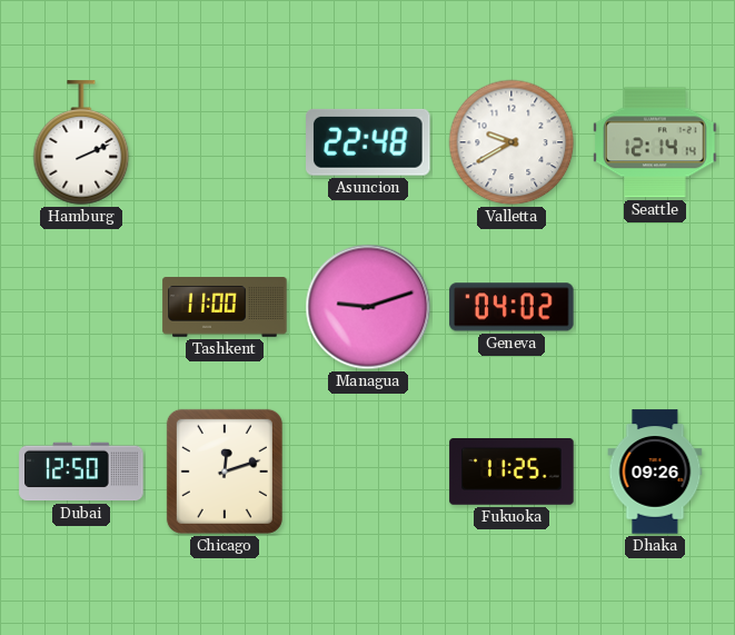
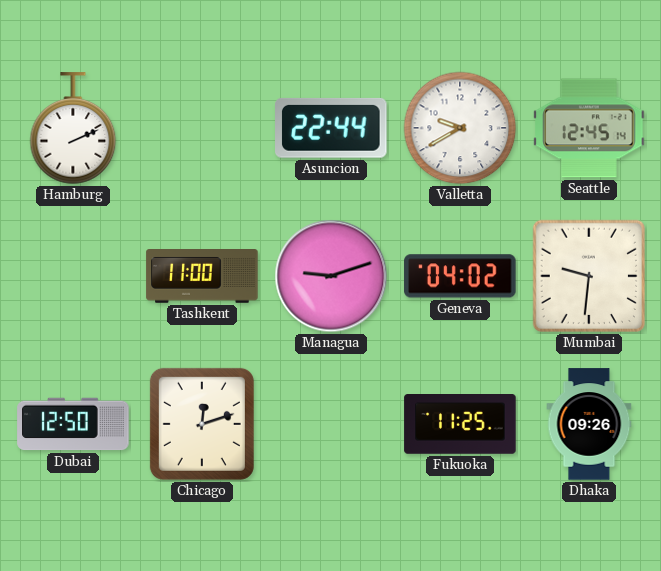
Asuncion: 22:48 -> 22:44
Seattle: 12:14 -> 12:45
Mumbai: none -> 9:31
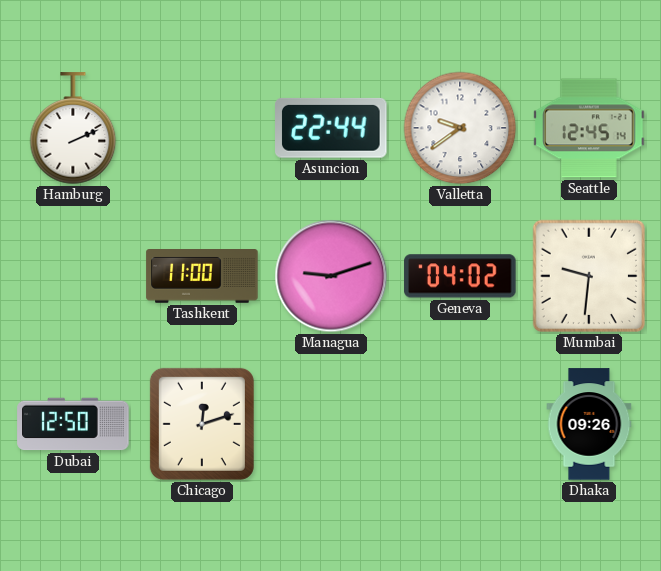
Valletta: 9:40 -> 9:39
Fukuoka: 11:25 -> none
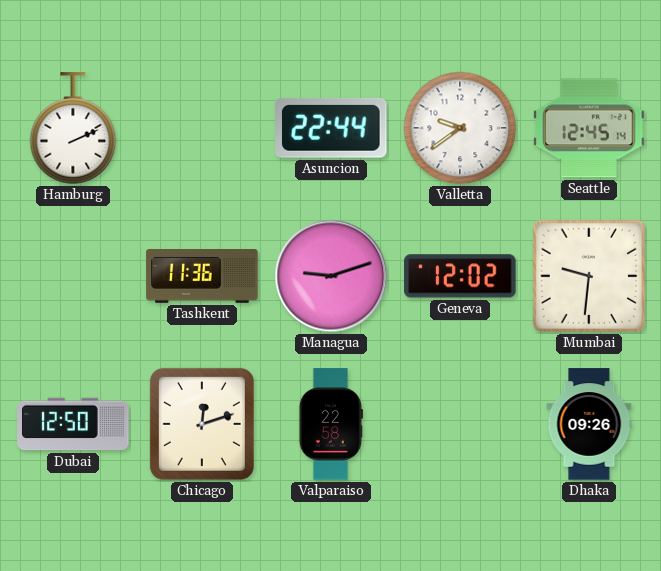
Tashkent: 11:00 -> 11:36
Geneva: 04:02 -> 12:02
Valparaiso: none -> 22:58
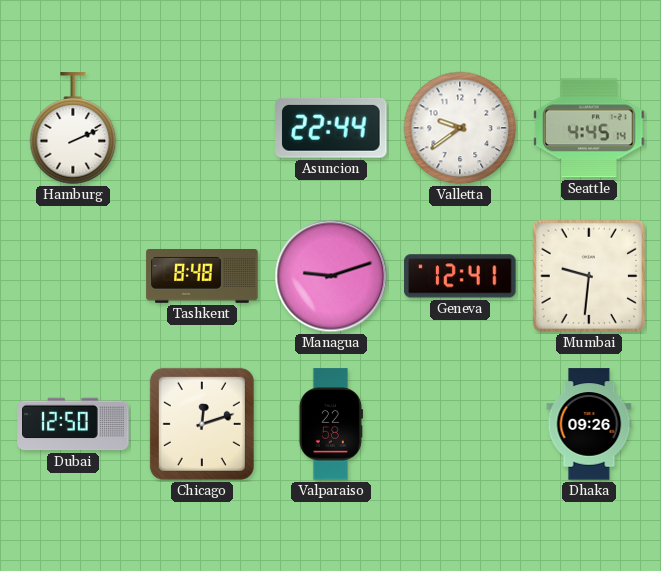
Seattle: 12:45 -> 4:45
Tashkent: 11:36 -> 8:48
Geneva: 12:02 -> 12:41
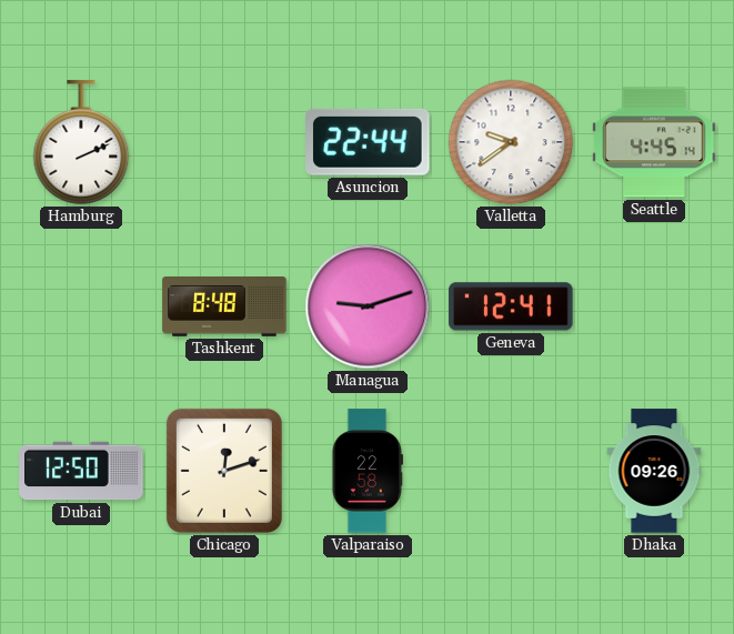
Mumbai: 9:31 -> none
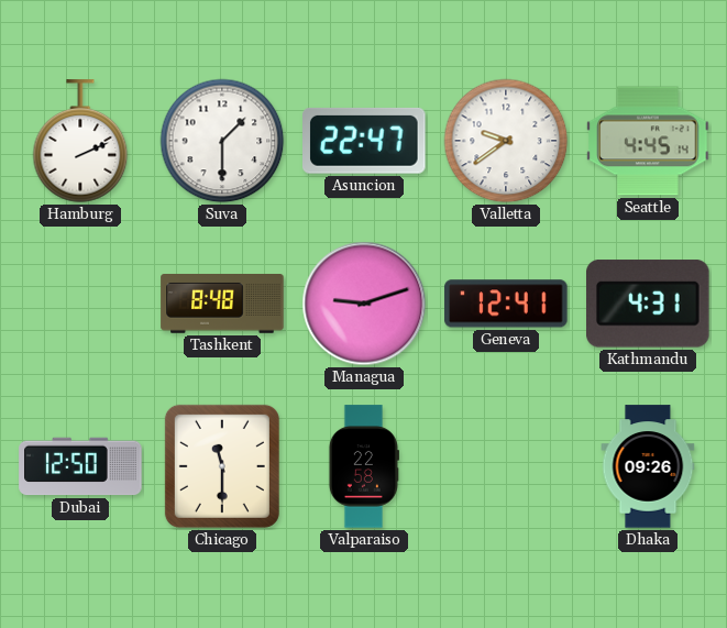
Suva: none -> 1:30
Asuncion: 22:44 -> 22:47
Kathmandu: none -> 4:31
Chicago: 12:12 -> 11:30
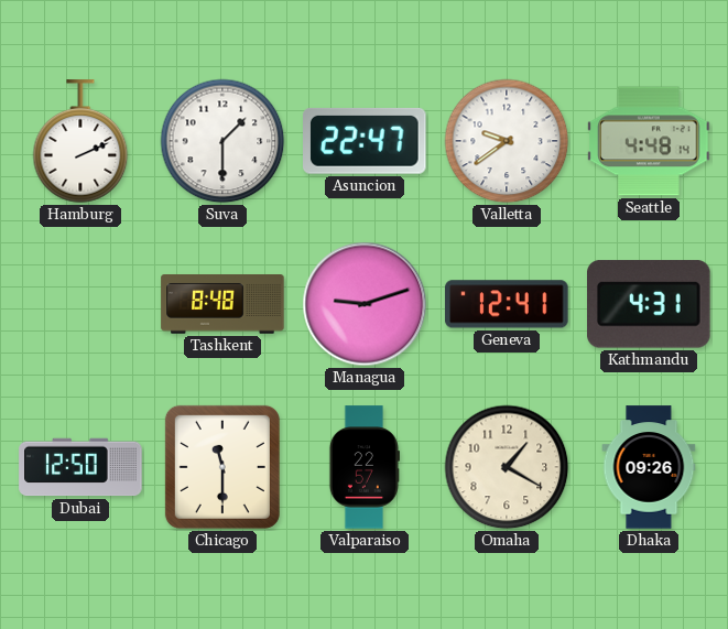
Seattle: 4:45 -> 4:48
Valparaiso: 22:58 -> 22:57
Omaha: none -> 1:20
